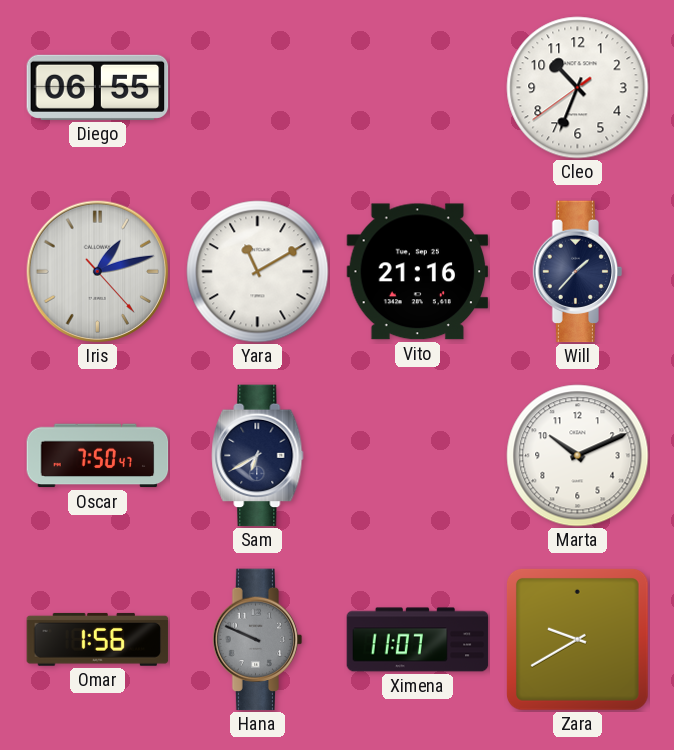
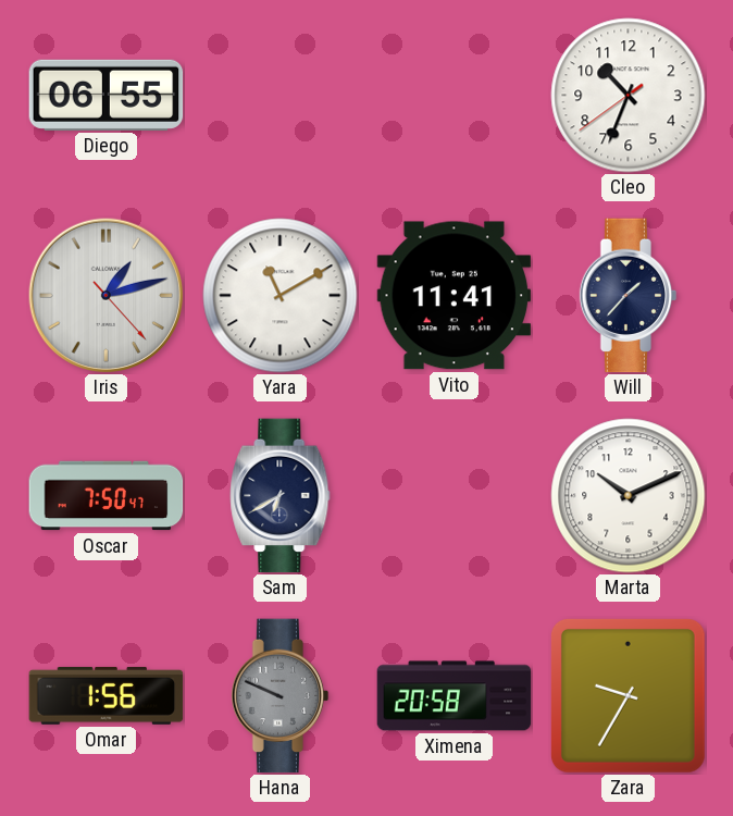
Vito: 21:16 -> 11:41
Ximena: 11:07 -> 20:58
Zara: 9:40 -> 9:35
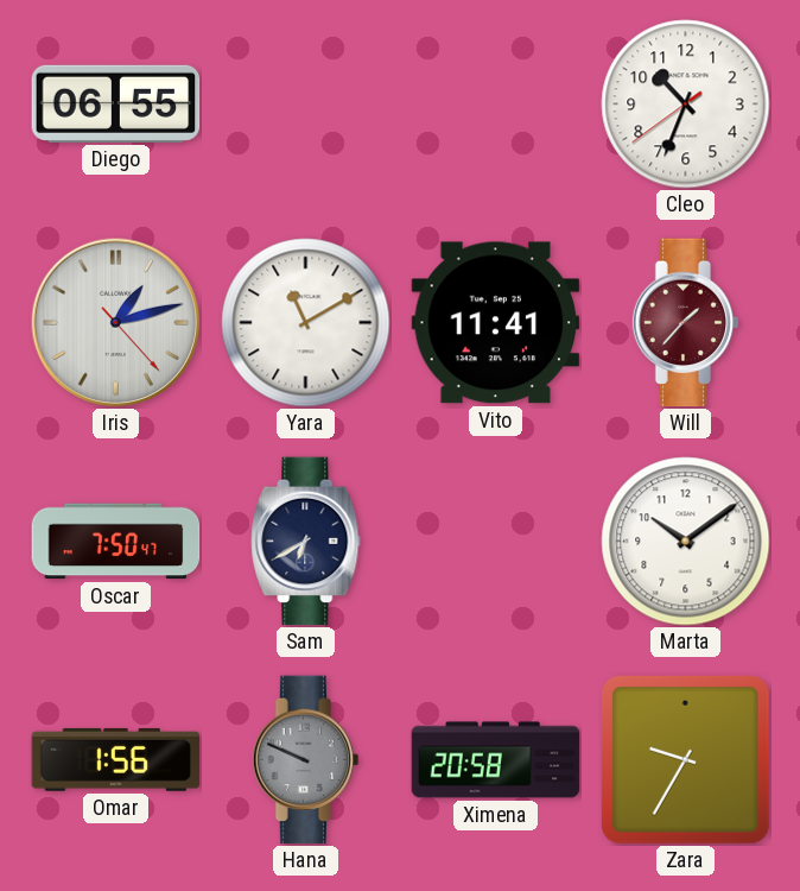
Will dial: navy -> burgundy
Marta: 10:11 -> 10:09
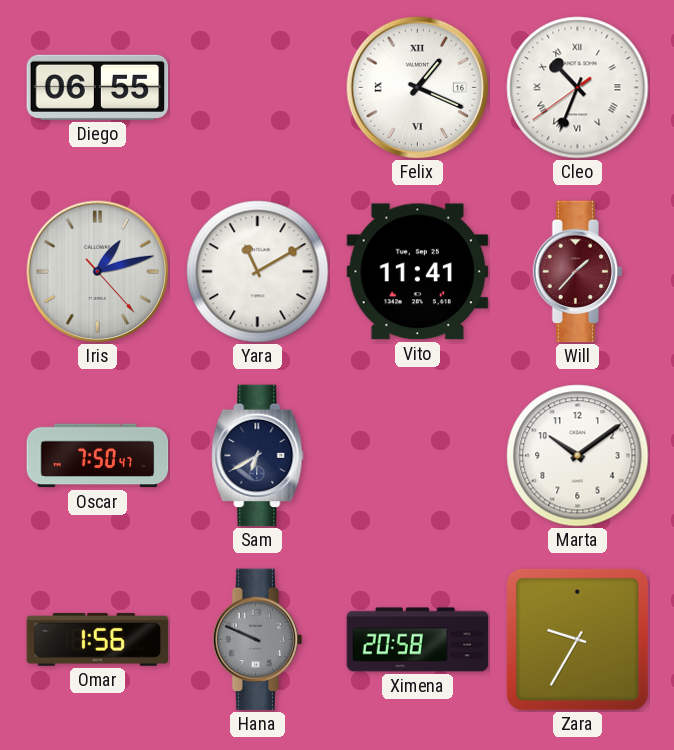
Felix: none -> 1:19
Cleo numerals: Arabic -> Roman
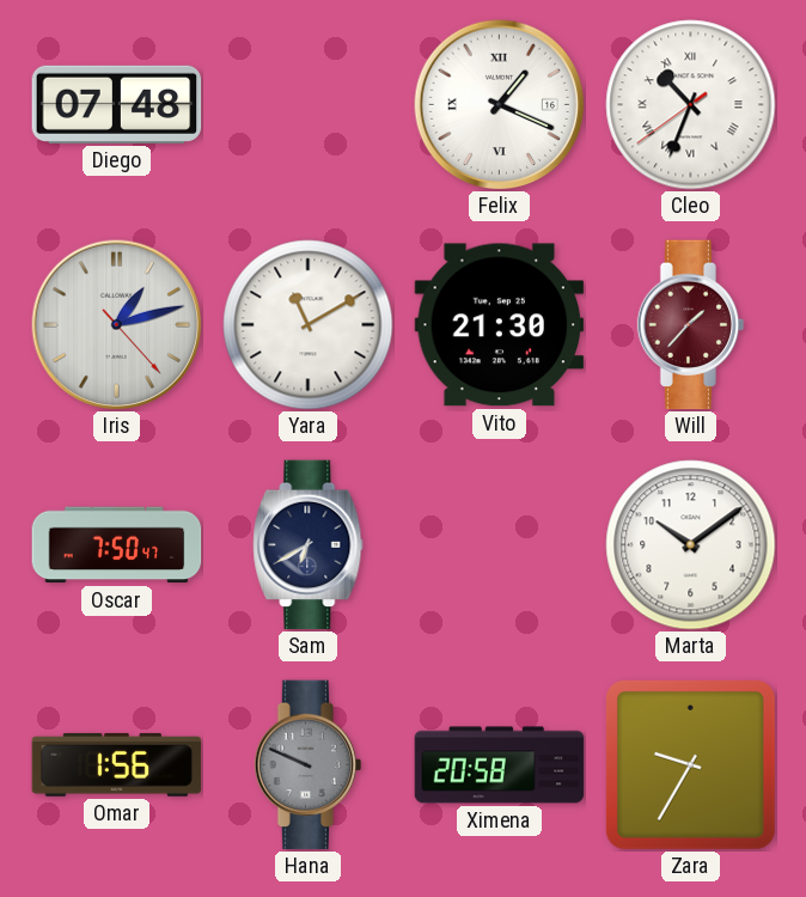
Diego: 06:55 -> 07:48
Vito: 11:41 -> 21:30
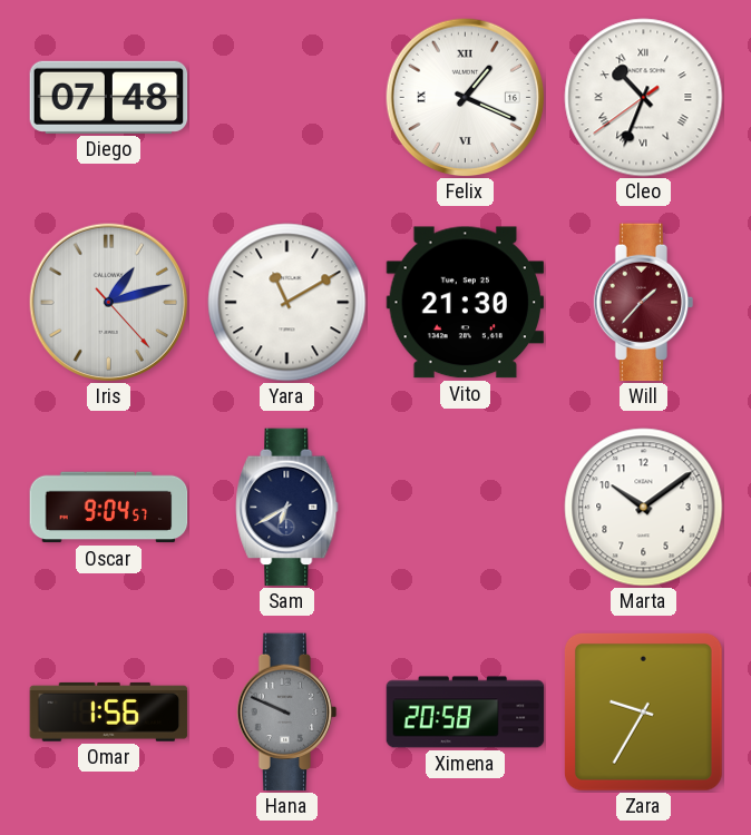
Oscar: 7:50 -> 9:04
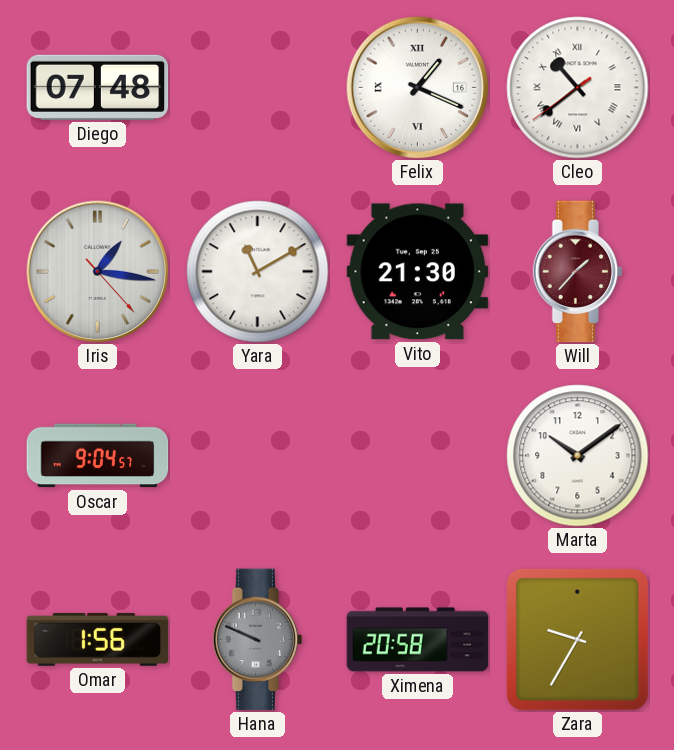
Cleo: 10:33 -> 10:38
Iris: 1:12 -> 1:16
Sam: 6:40 -> none
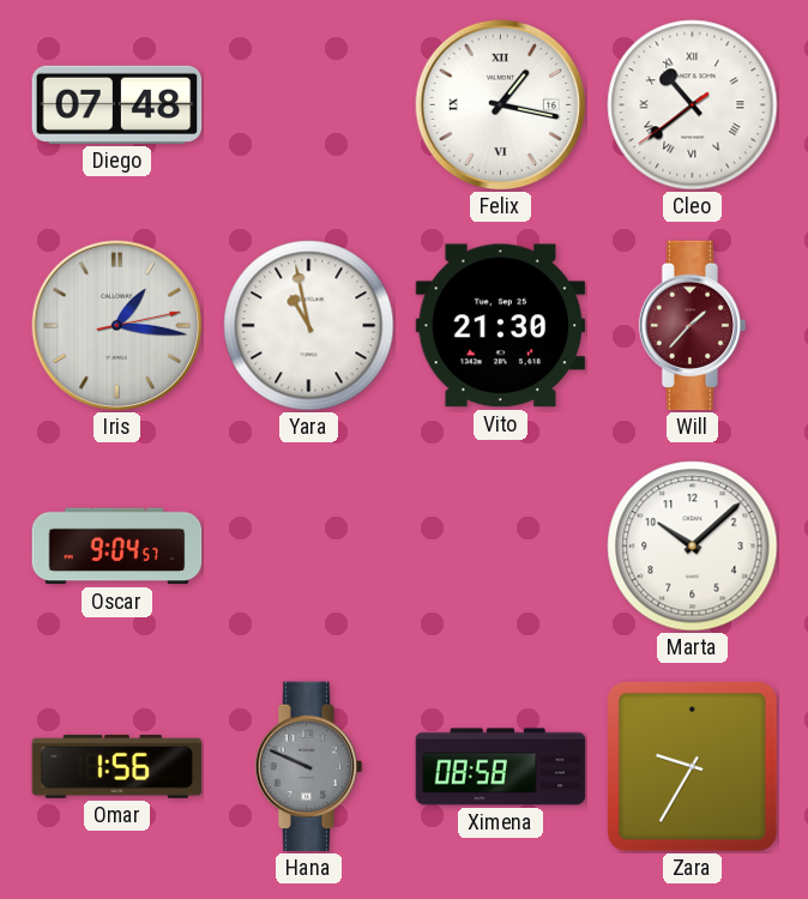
Felix: 1:19 -> 1:17
Iris: 1:16:23 -> 1:16:13
Yara: 11:10 -> 10:58
Marta: 10:09 -> 10:08
Ximena: 20:58 -> 08:58
